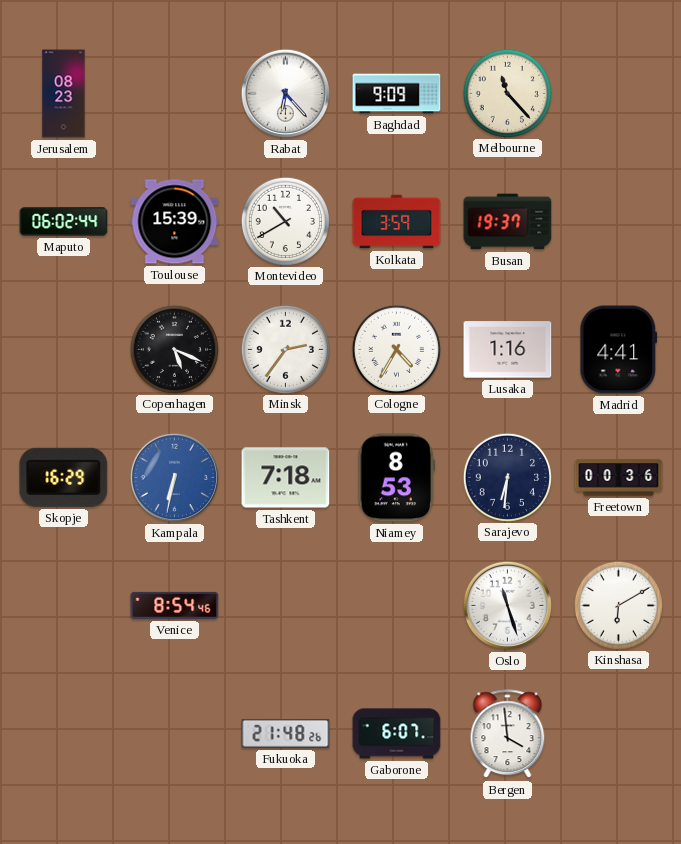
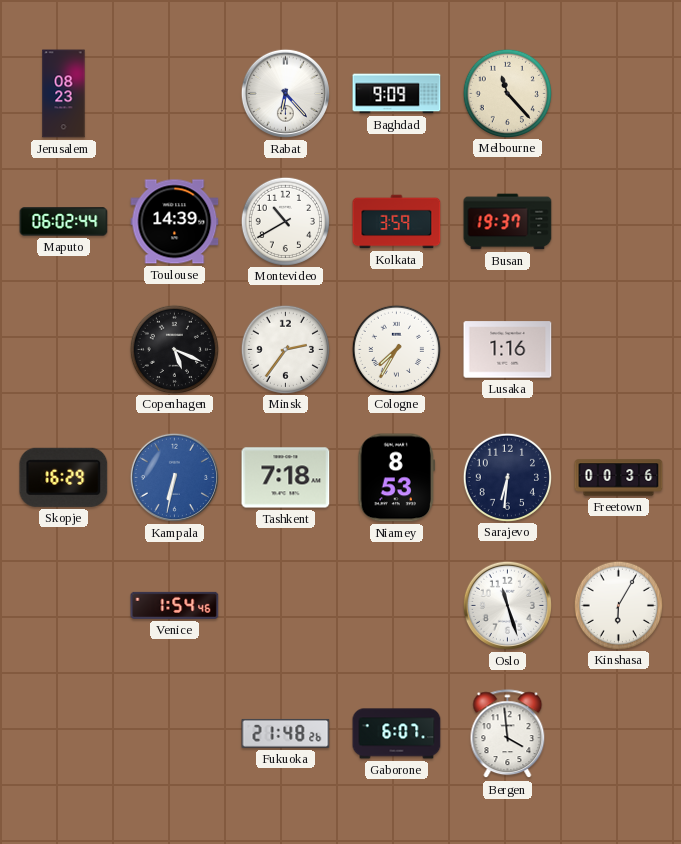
Toulouse: 15:39 -> 14:39
Cologne: 4:35 -> 7:35
Madrid: 4:41 -> none
Venice: 8:54 -> 1:54
Kinshasa: 6:10 -> 6:05
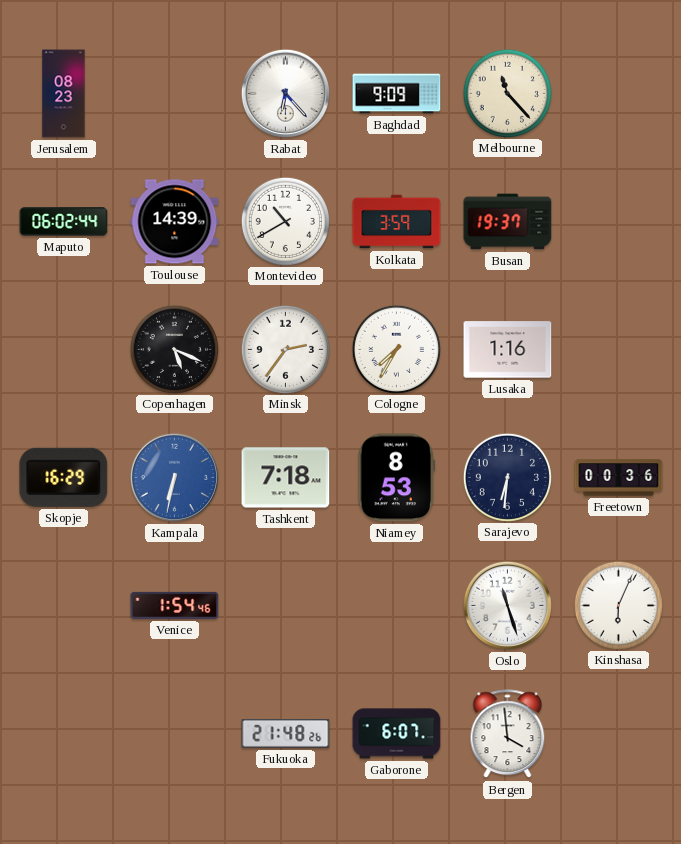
Kinshasa: 6:05 -> 6:04
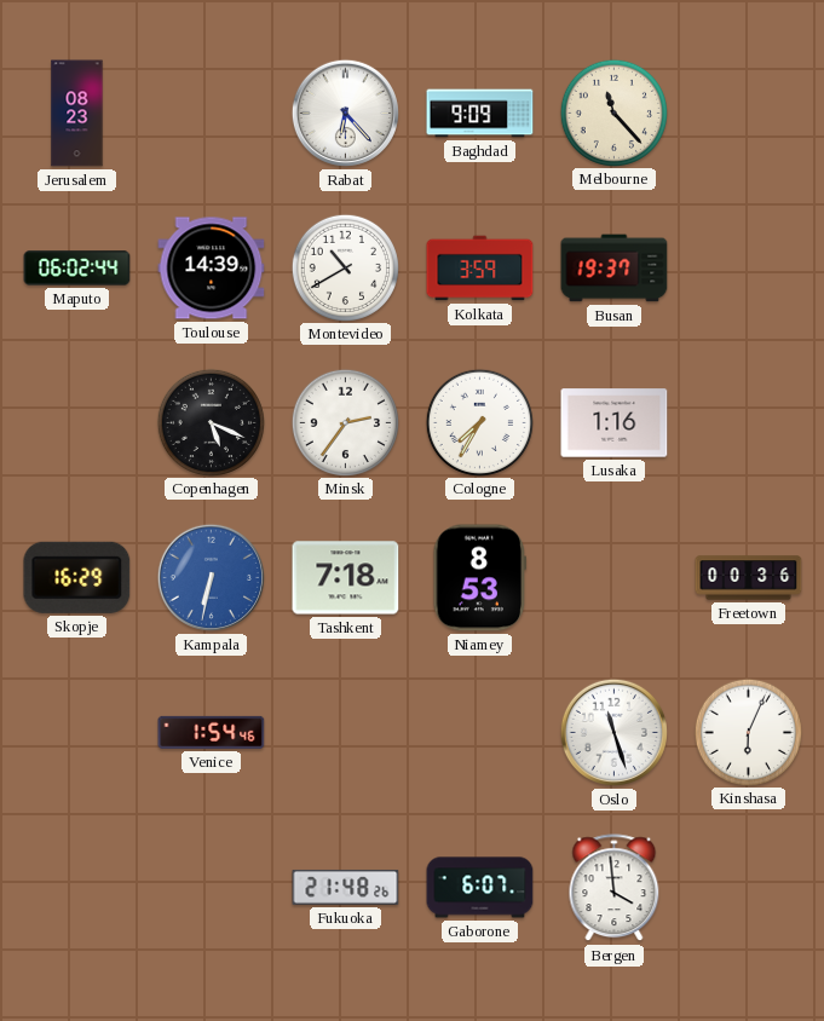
Sarajevo: 6:31 -> none
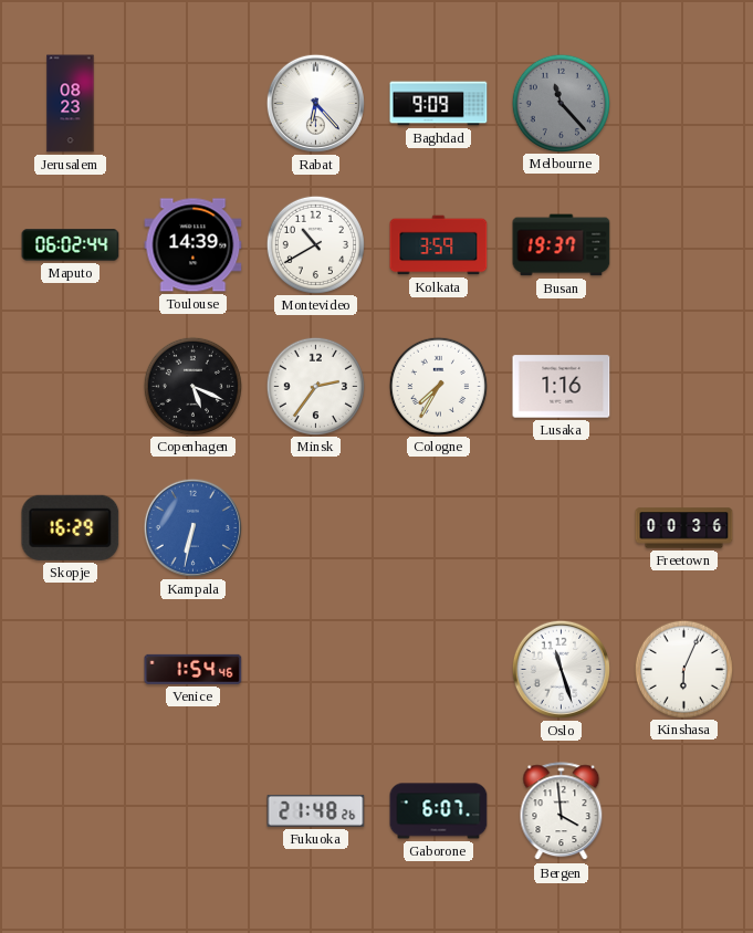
Melbourne dial: cream -> grey
Tashkent: 7:18 -> none
Niamey: 8:53 -> none
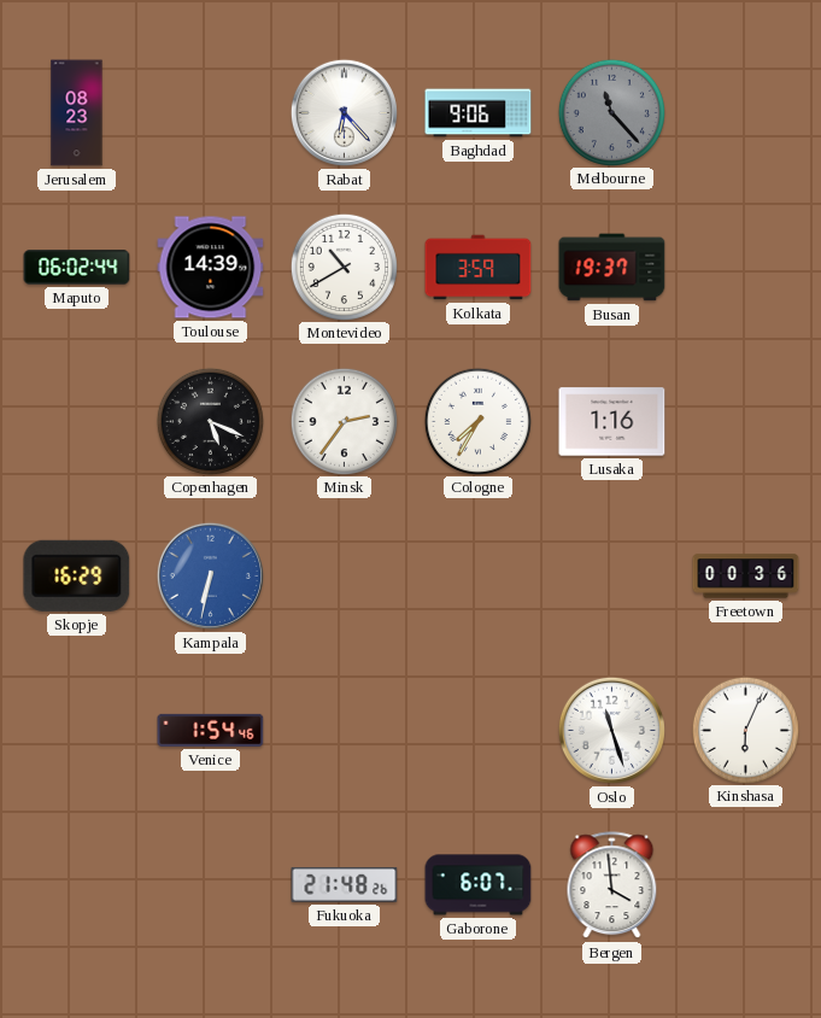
Baghdad: 9:09 -> 9:06
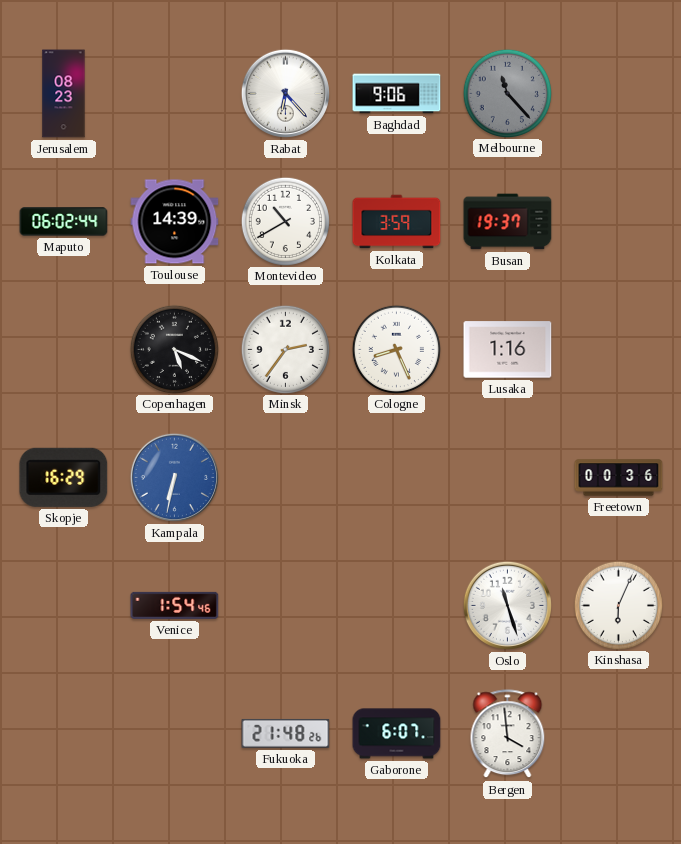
Cologne: 7:35 -> 8:26
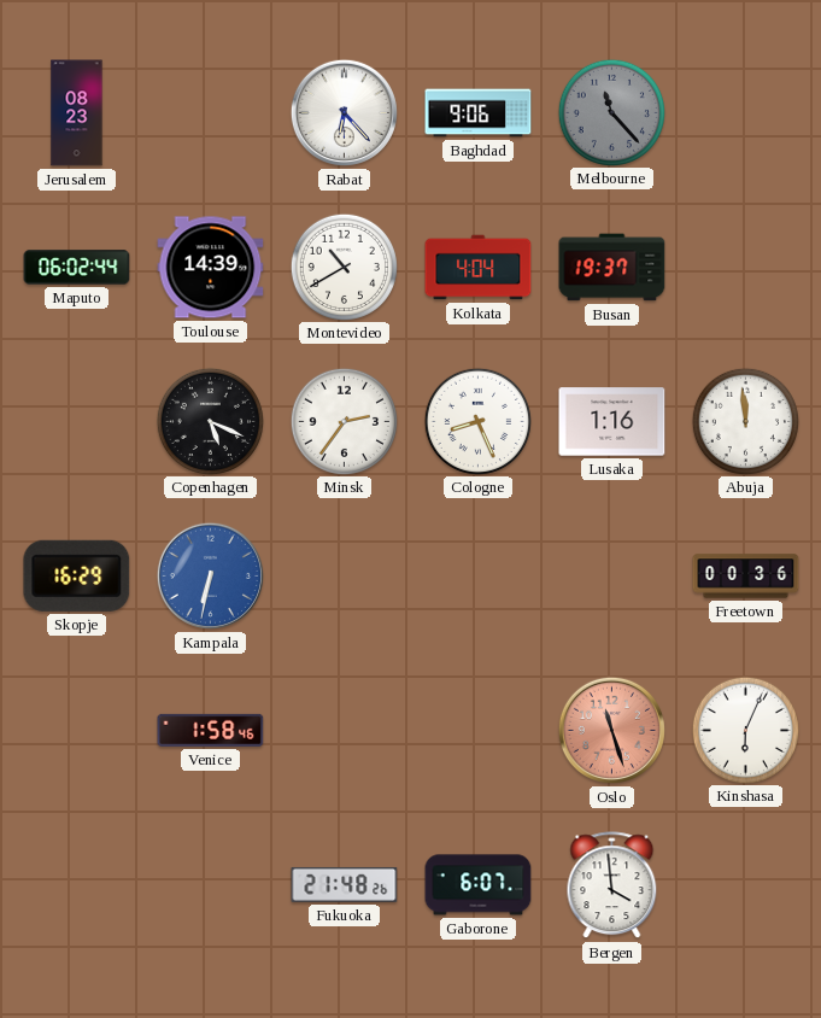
Kolkata: 3:59 -> 4:04
Abuja: none -> 11:59
Venice: 1:54 -> 1:58
Oslo dial: white -> salmon
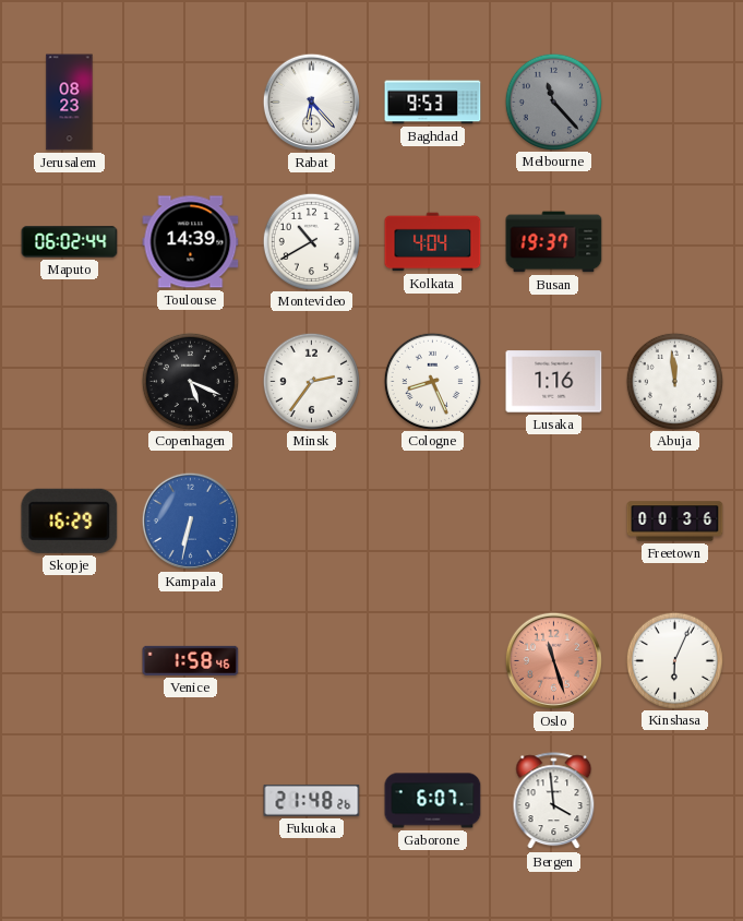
Baghdad: 9:06 -> 9:53
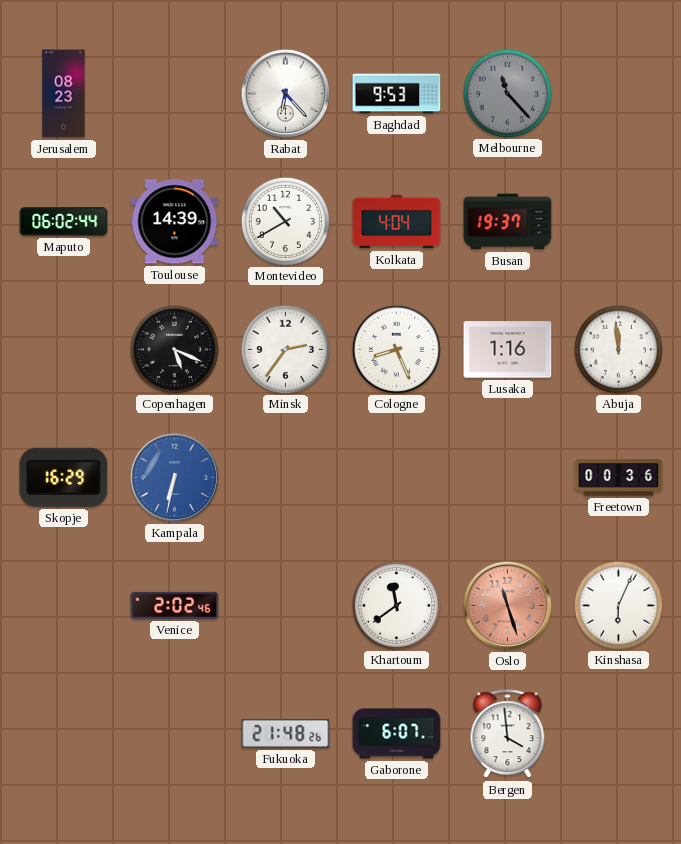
Venice: 1:58 -> 2:02
Khartoum: none -> 11:39
